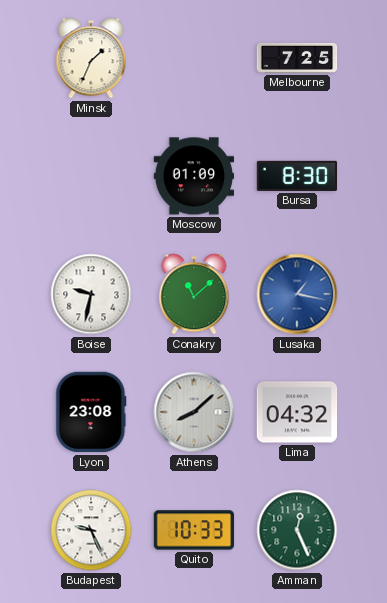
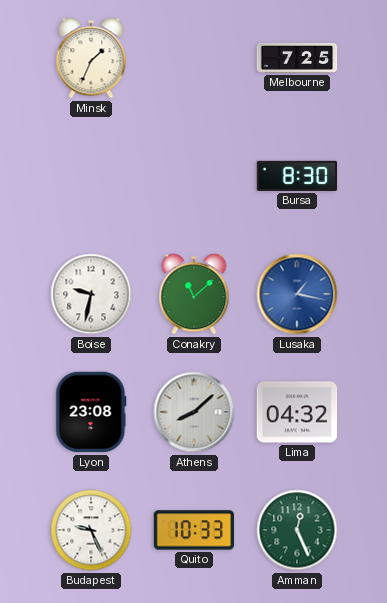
Moscow: 01:09 -> none
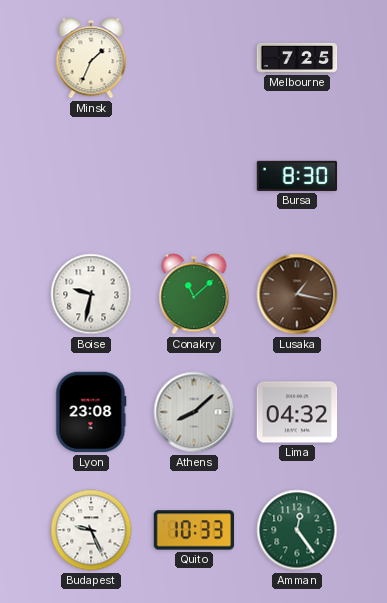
Lusaka dial: blue -> brown
Amman: 12:26 -> 12:24
